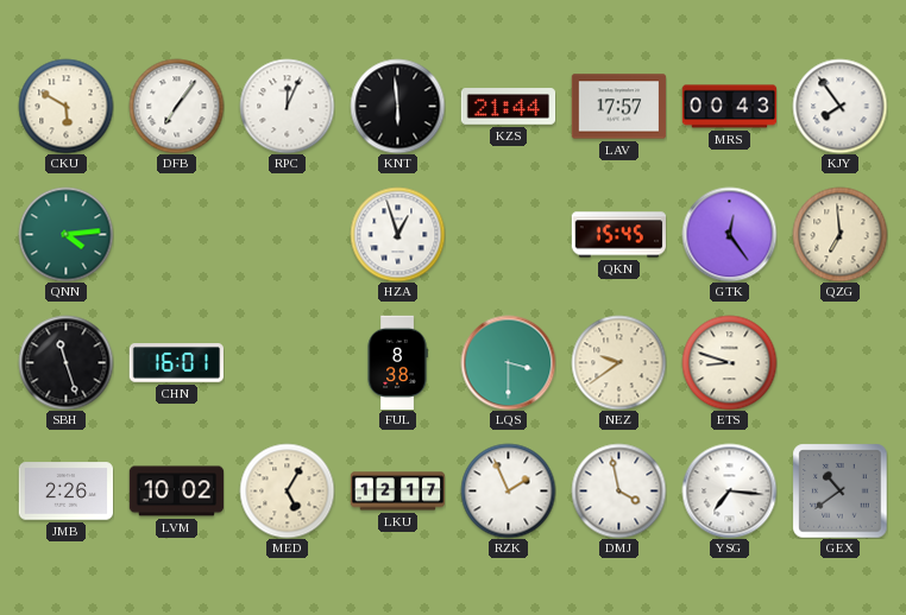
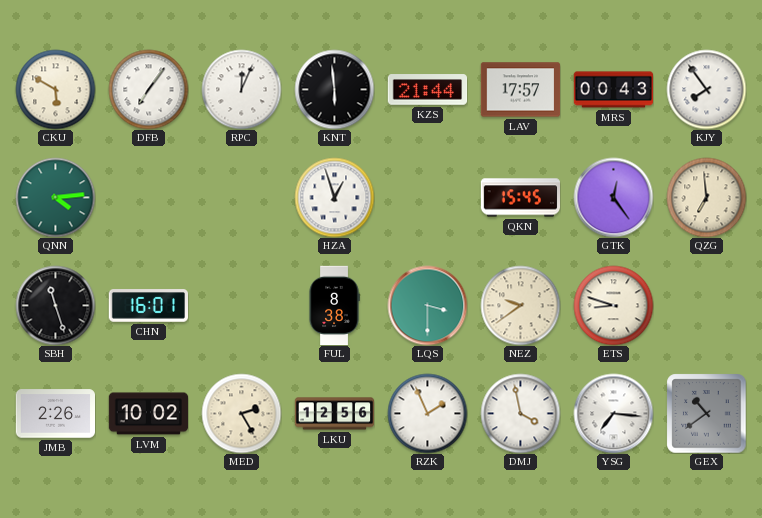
MED: 5:05 -> 2:25
LKU: 12:17 -> 12:56
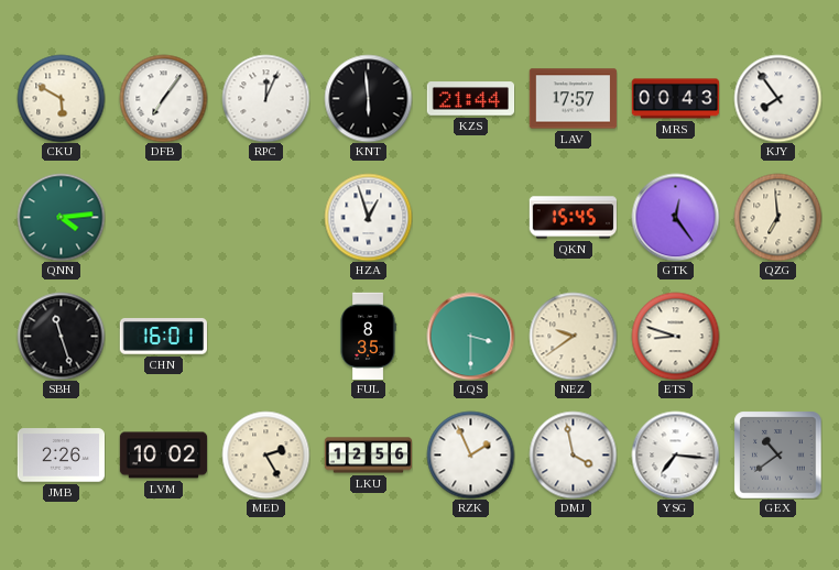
FUL: 8:38 -> 8:35
